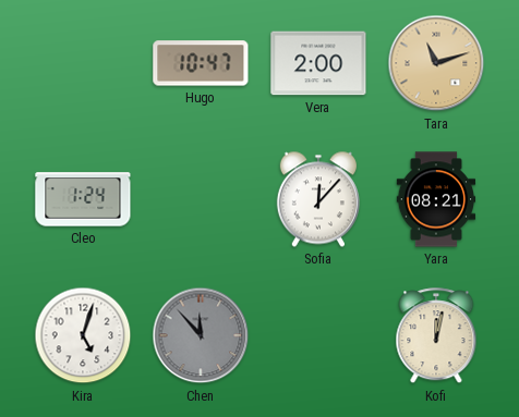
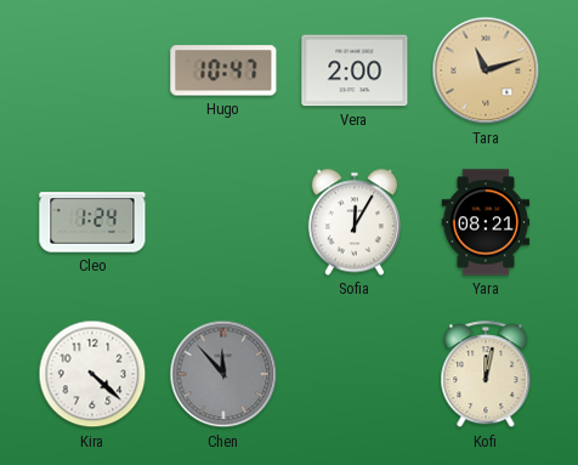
Sofia: 12:07 -> 12:05
Kira: 5:03 -> 4:22
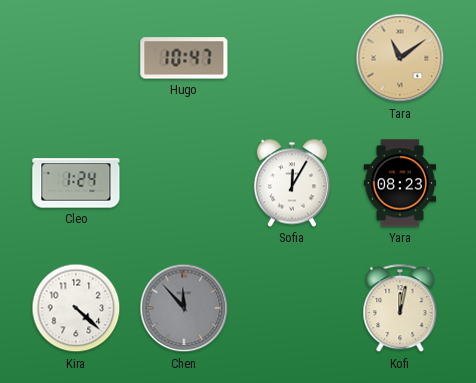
Vera: 2:00 -> none
Tara: 11:12 -> 11:09
Yara: 08:21 -> 08:23
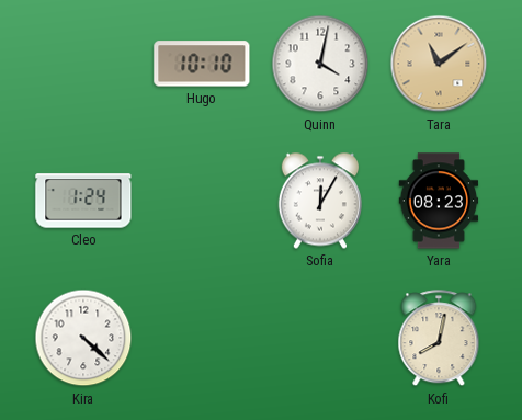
Hugo: 10:47 -> 10:10
Quinn: none -> 4:02
Chen: 11:53 -> none
Kofi: 12:02 -> 8:02
